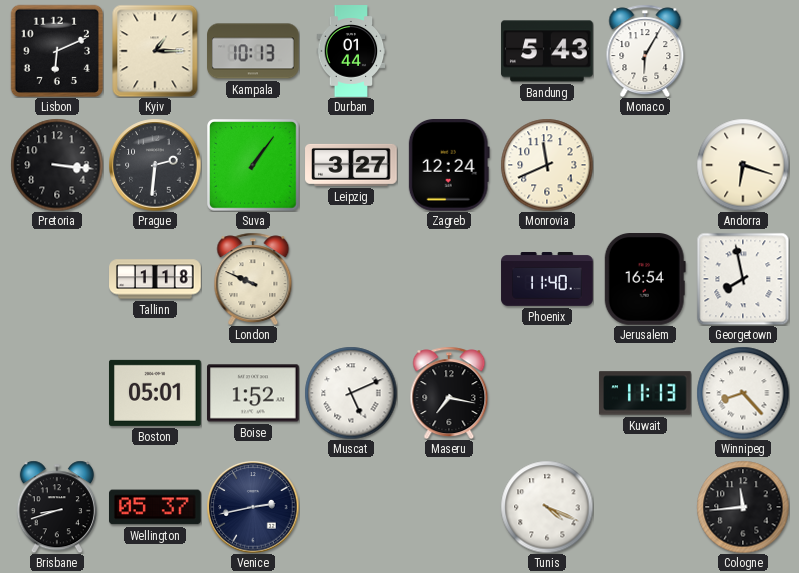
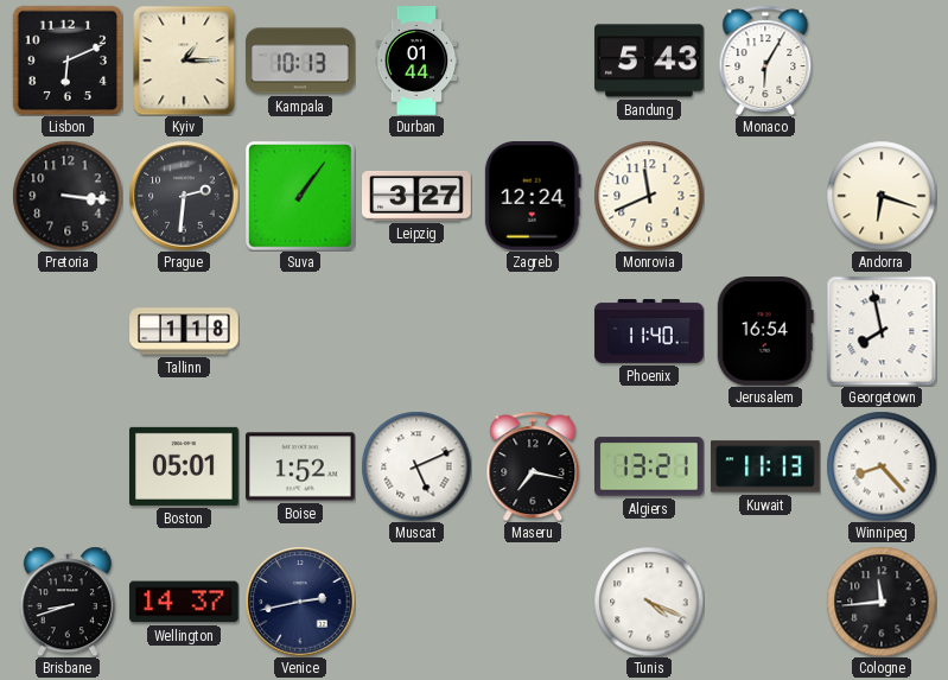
London: 9:49 -> none
Algiers: none -> 13:21
Wellington: 05:37 -> 14:37
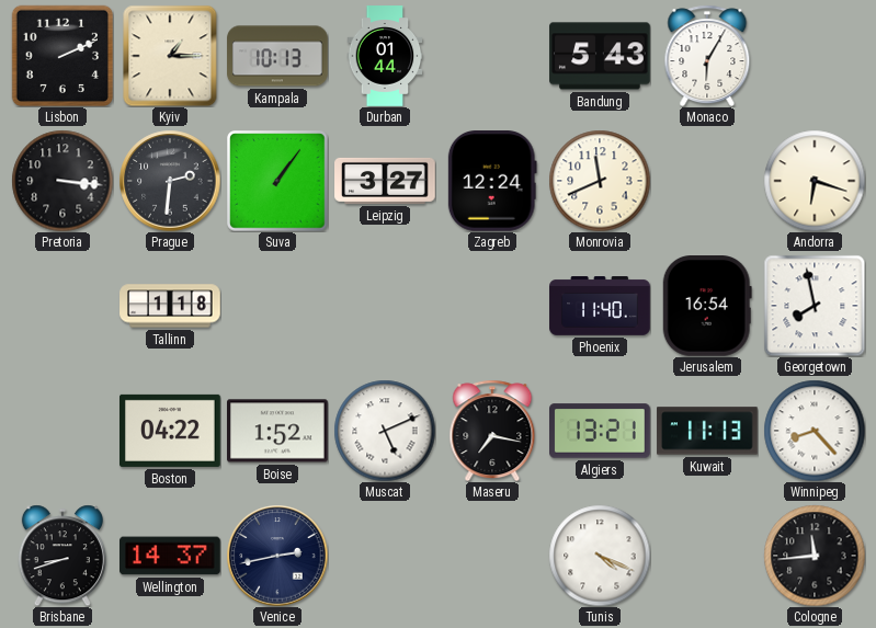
Lisbon: 6:11 -> 2:11
Boston: 05:01 -> 04:22
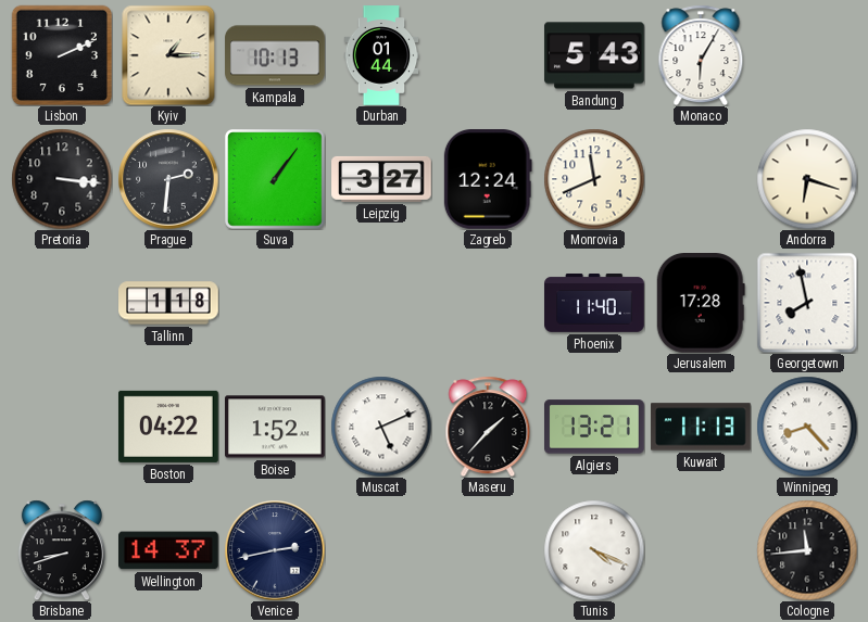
Jerusalem: 16:54 -> 17:28
Maseru: 7:17 -> 1:37
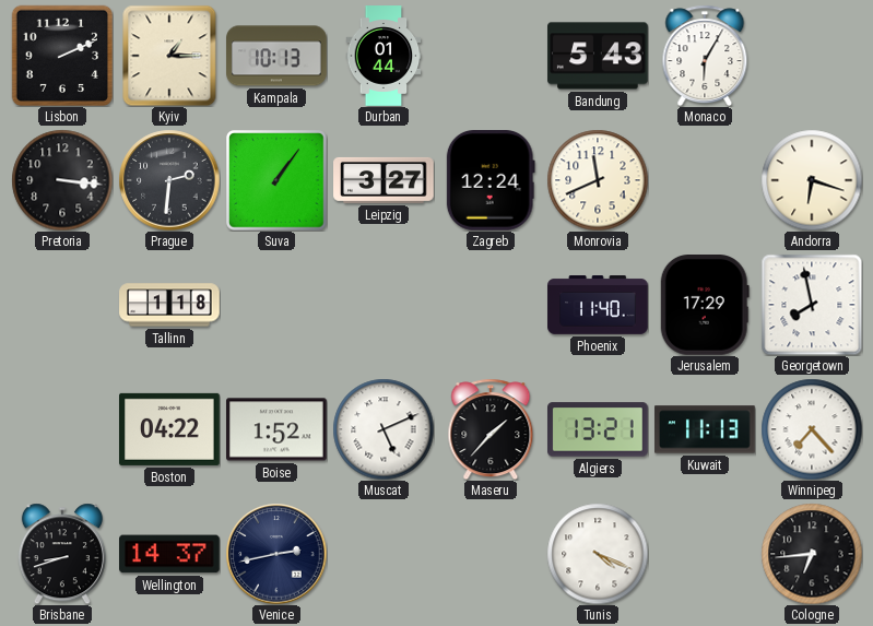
Jerusalem: 17:28 -> 17:29
Winnipeg: 8:23 -> 7:23
Cologne: 11:44 -> 6:44
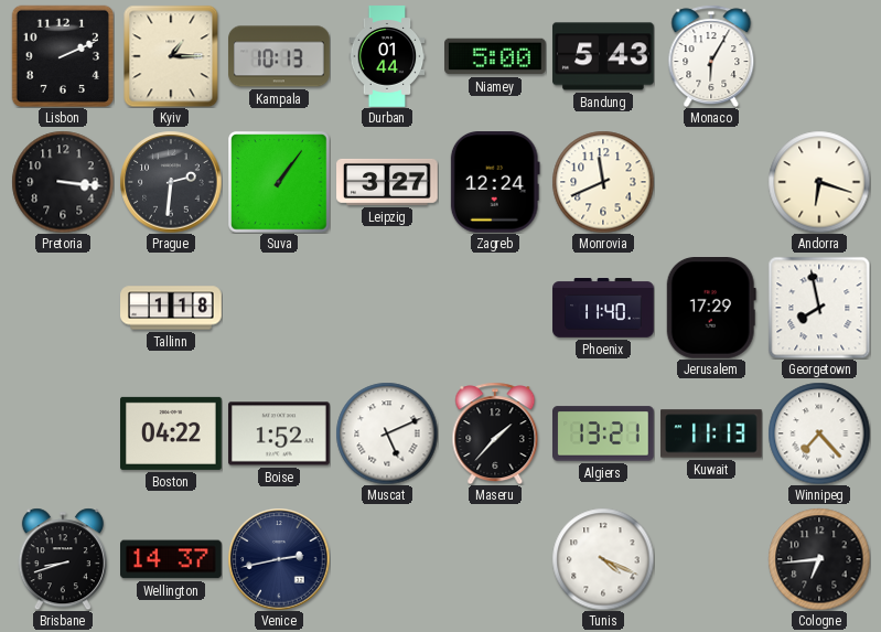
Niamey: none -> 5:00
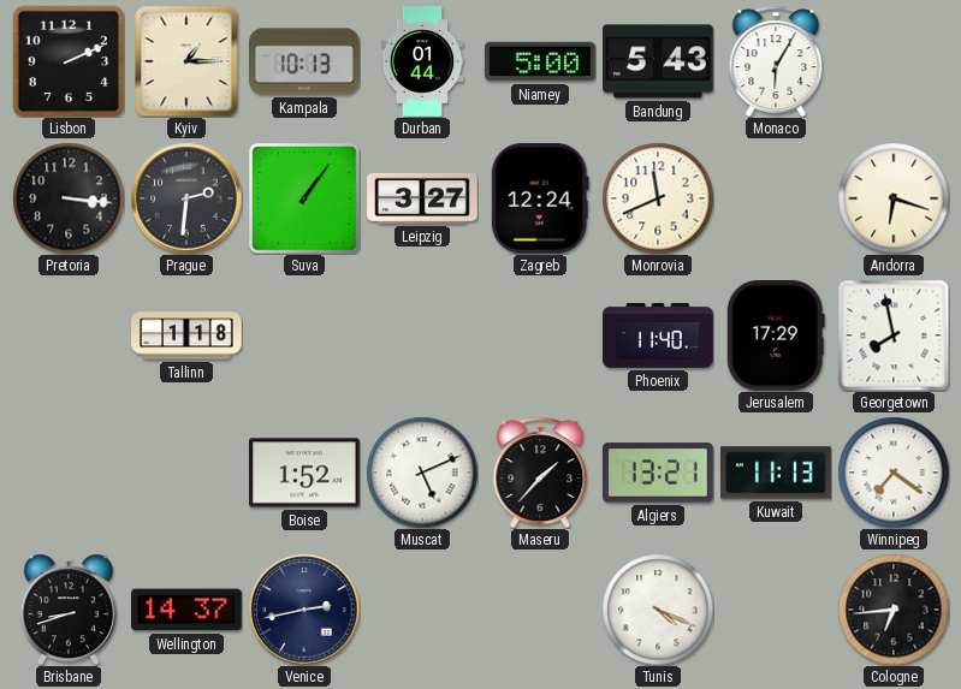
Boston: 04:22 -> none
Winnipeg: 7:23 -> 7:21
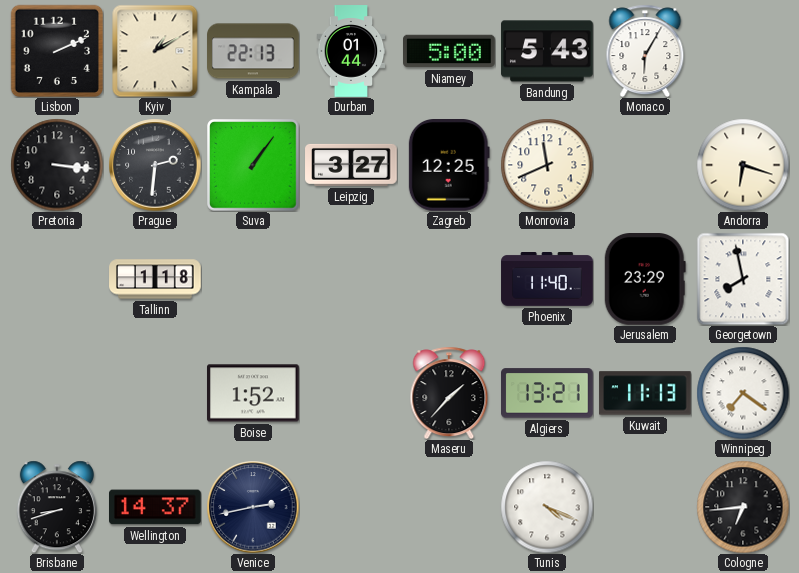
Kyiv: 1:15 -> 1:10
Kampala: 10:13 -> 22:13
Zagreb: 12:24 -> 12:25
Jerusalem: 17:29 -> 23:29
Muscat: 5:11 -> none
